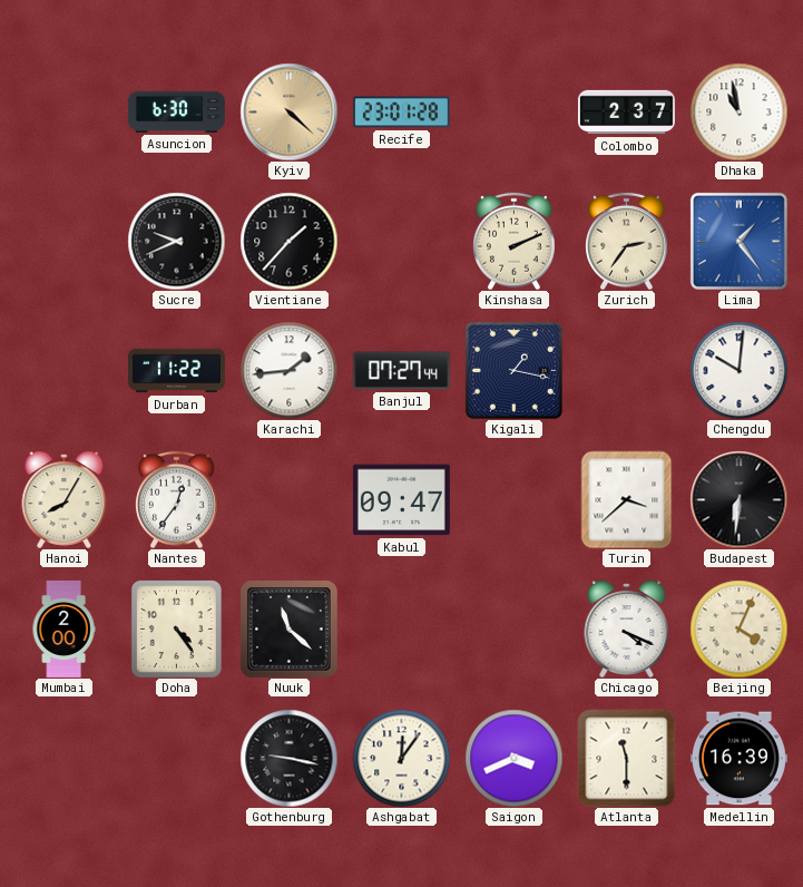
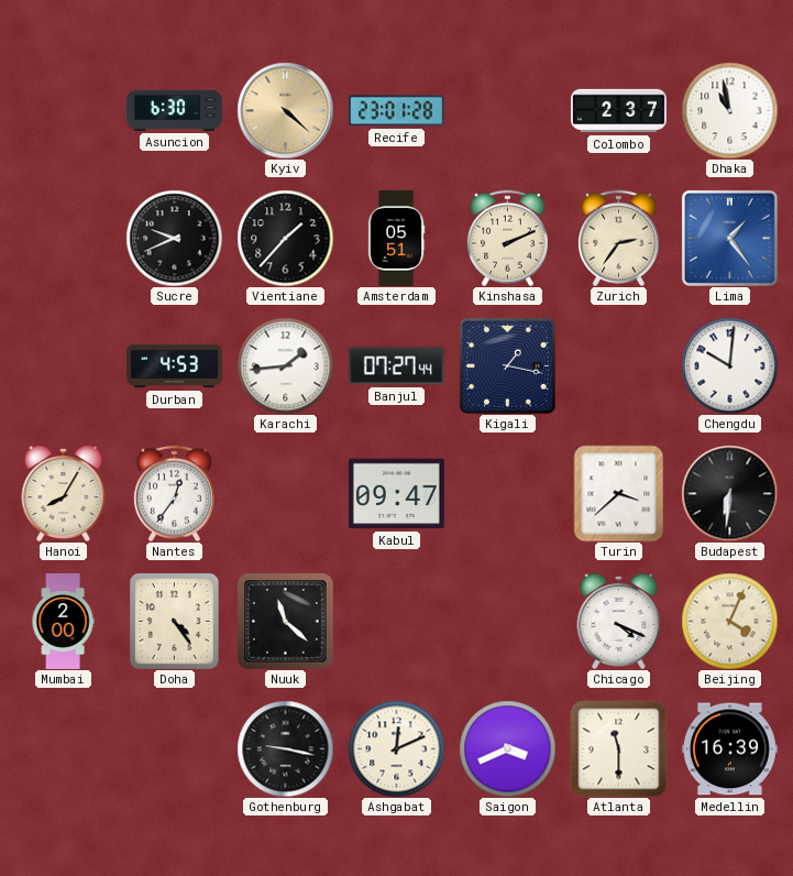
Amsterdam: none -> 05:51
Durban: 11:22 -> 4:53
Ashgabat: 12:06 -> 12:11
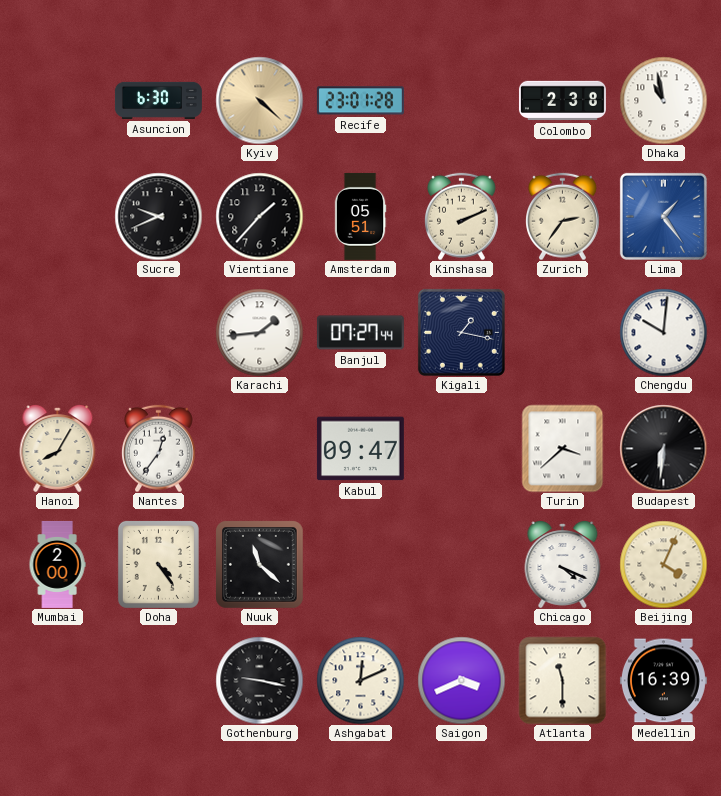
Colombo: 2:37 -> 2:38
Durban: 4:53 -> none
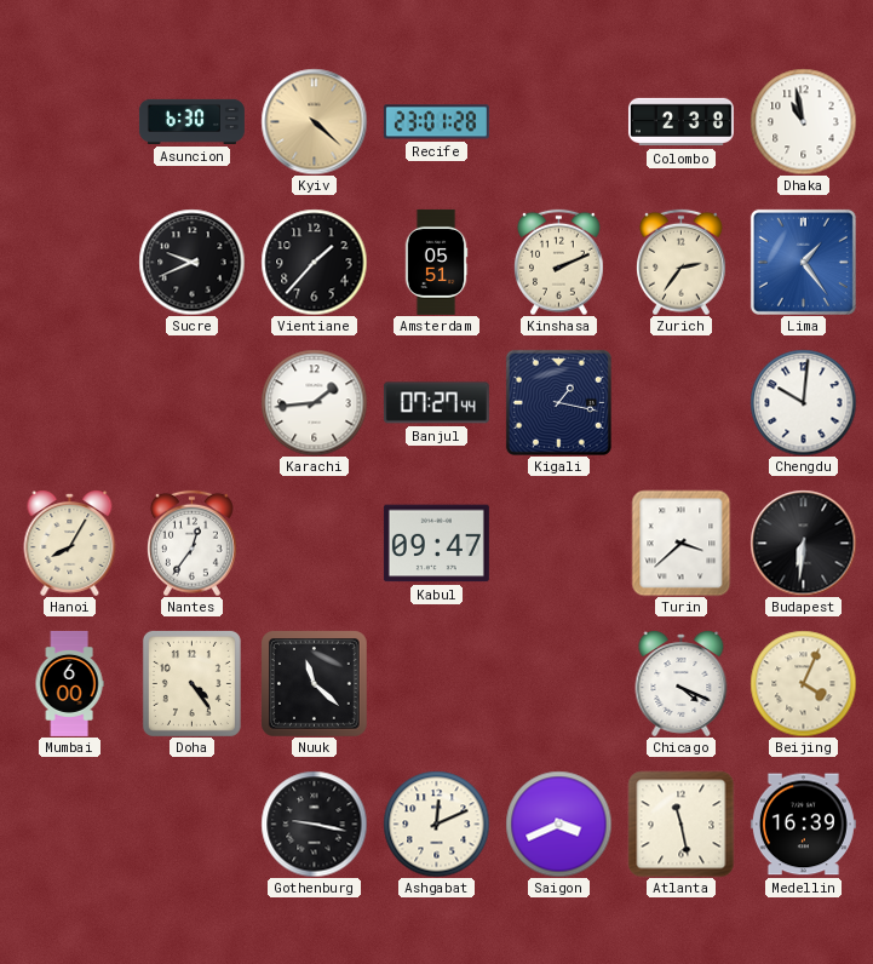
Mumbai: 2:00 -> 6:00
Atlanta: 11:30 -> 11:28
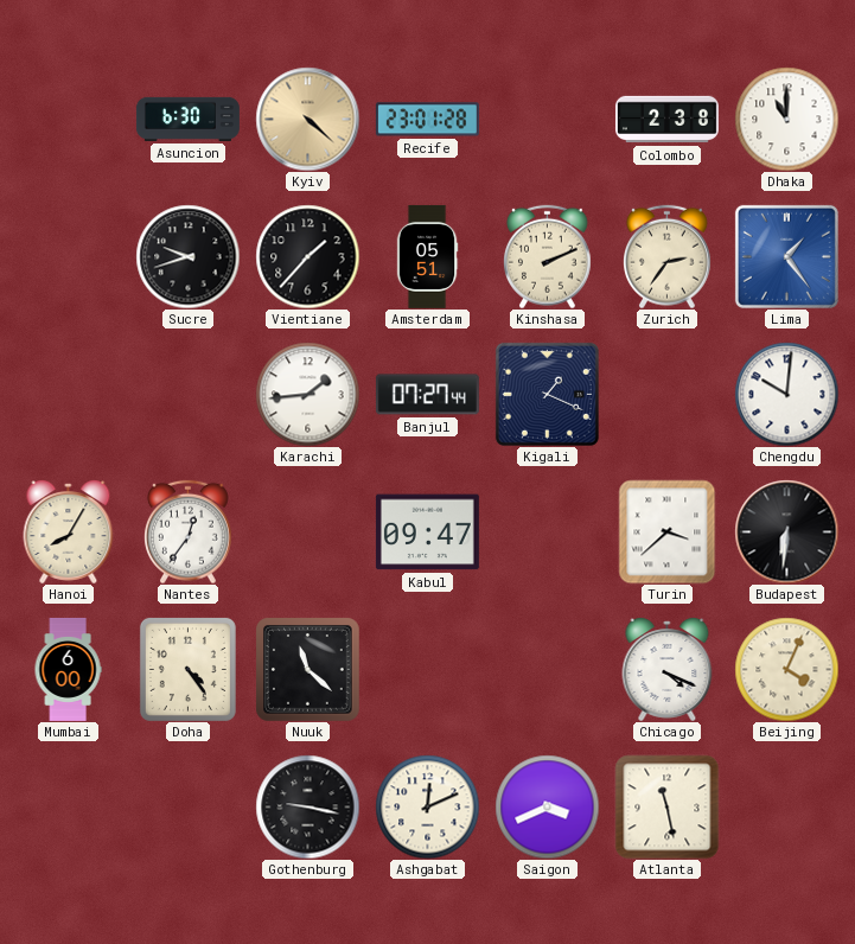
Dhaka: 10:58 -> 11:00
Sucre: 9:41 -> 9:42
Kigali: 1:17 -> 1:19
Medellin: 16:39 -> none
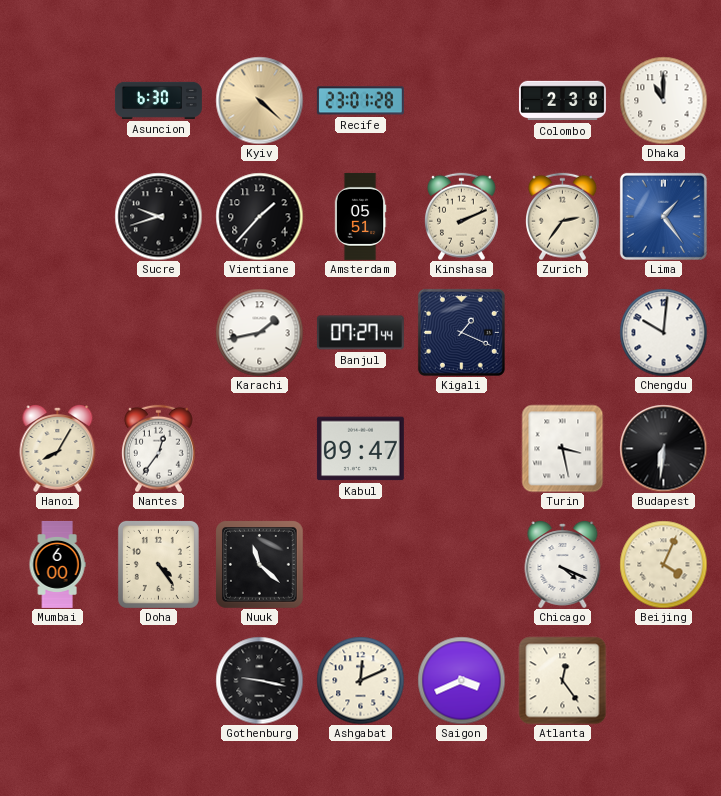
Karachi: 1:44 -> 1:43
Turin: 3:38 -> 3:28
Atlanta: 11:28 -> 12:24
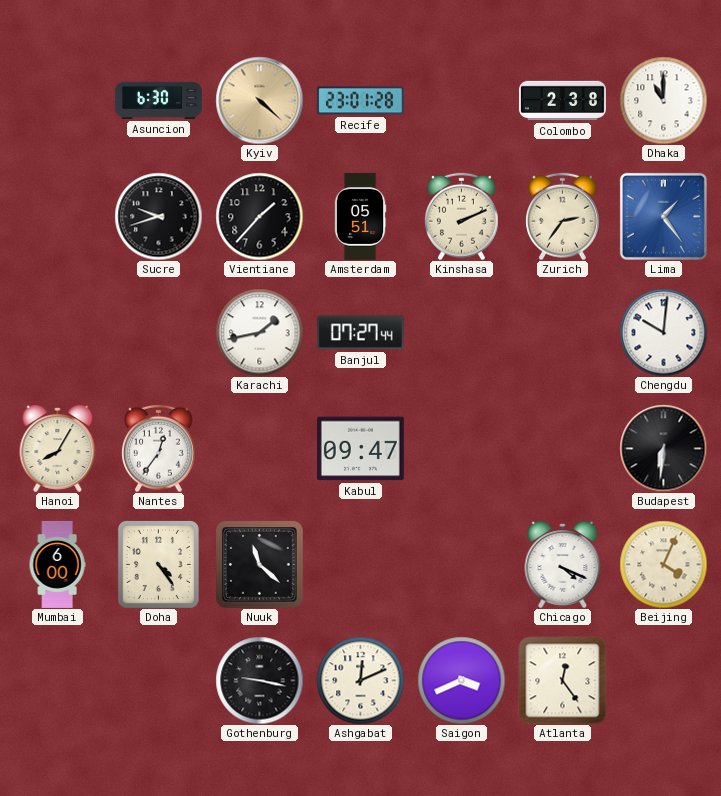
Kigali: 1:19 -> none
Turin: 3:28 -> none
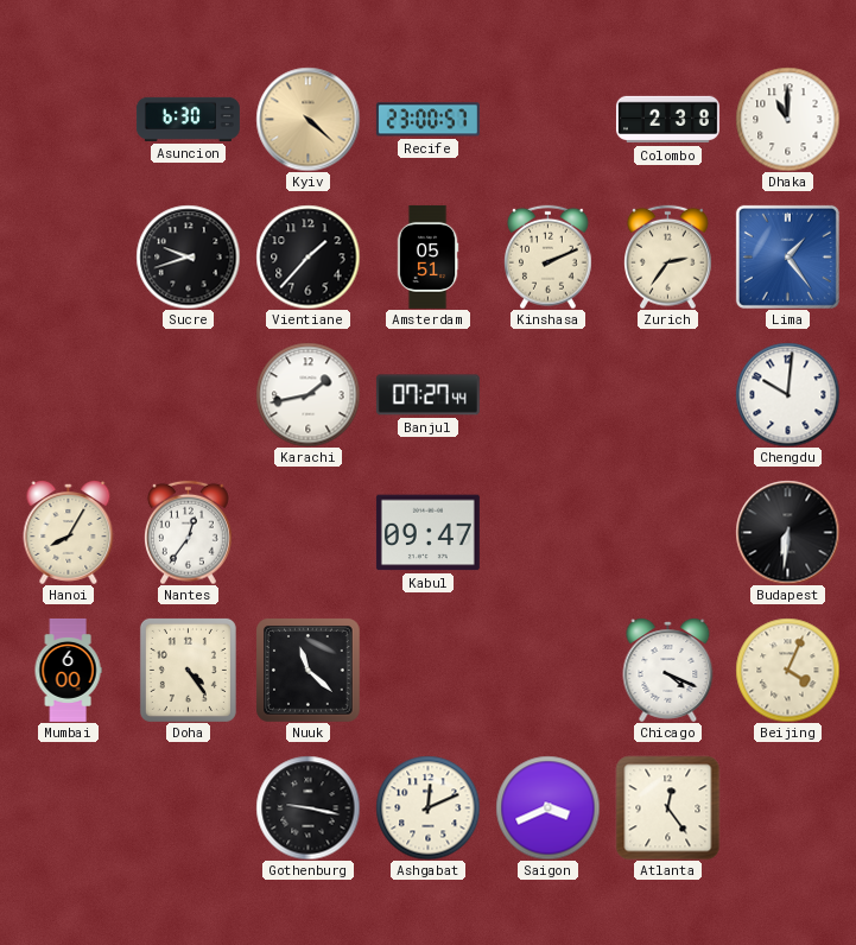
Recife: 23:01 -> 23:00
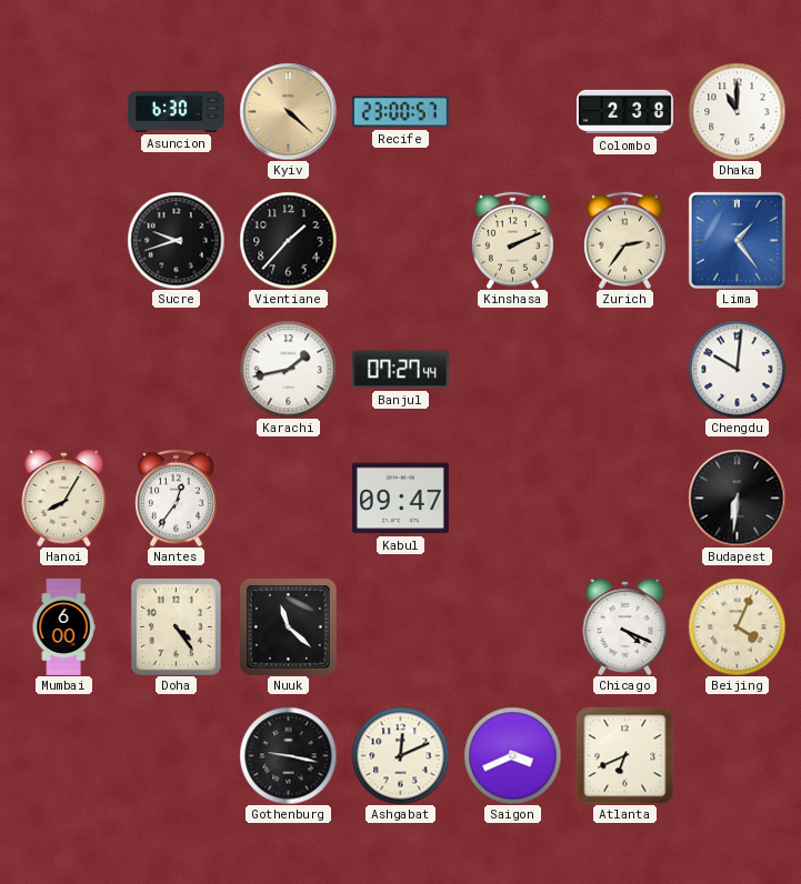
Amsterdam: 05:51 -> none
Atlanta: 12:24 -> 6:41
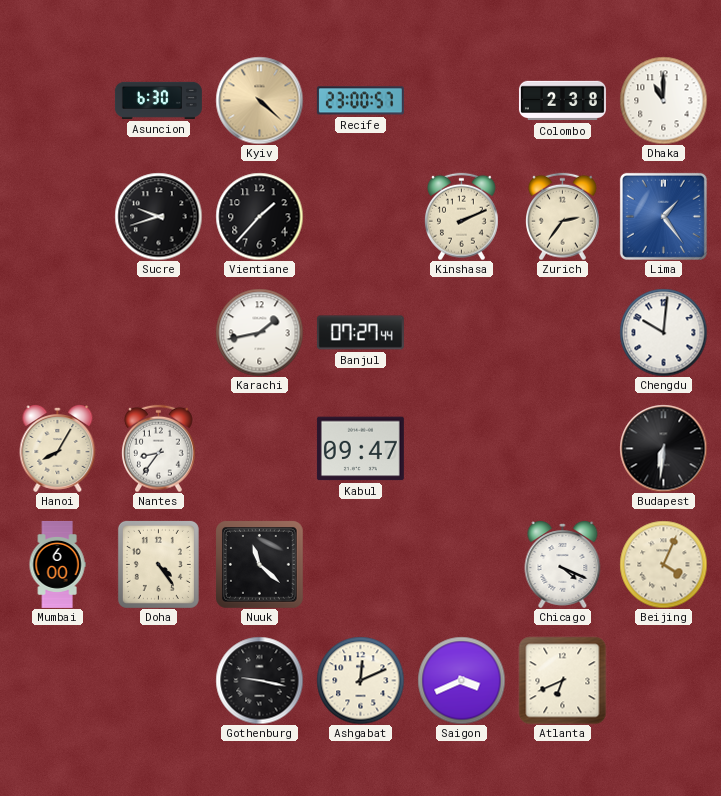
Nantes: 12:36 -> 8:36
